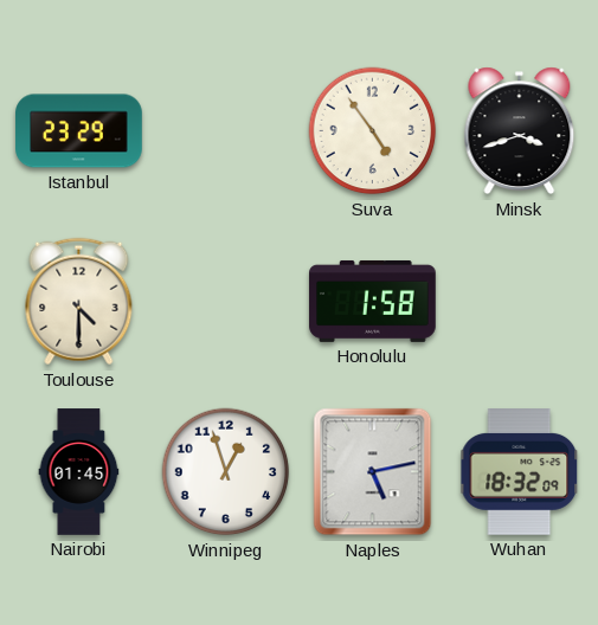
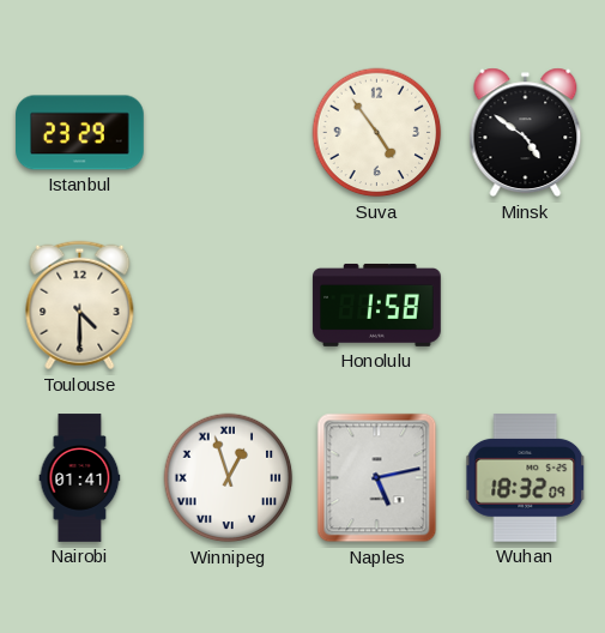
Minsk: 3:42 -> 4:51
Nairobi: 01:45 -> 01:41
Winnipeg numerals: Arabic -> Roman
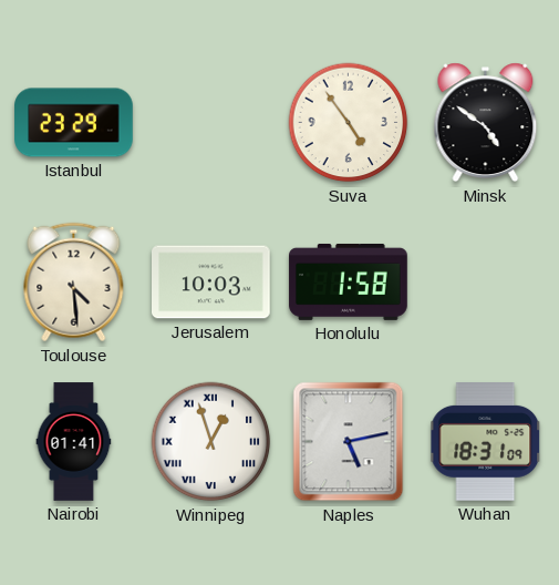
Toulouse: 4:30 -> 4:29
Jerusalem: none -> 10:03
Wuhan: 18:32 -> 18:31
